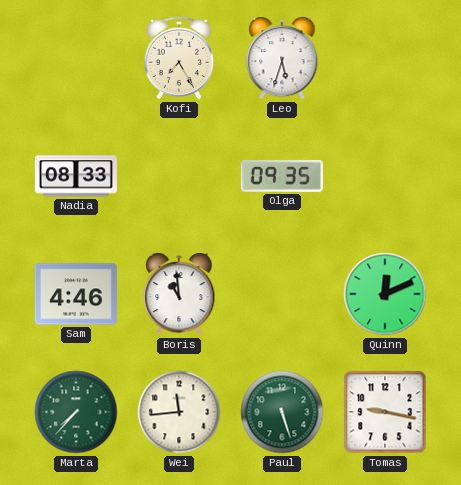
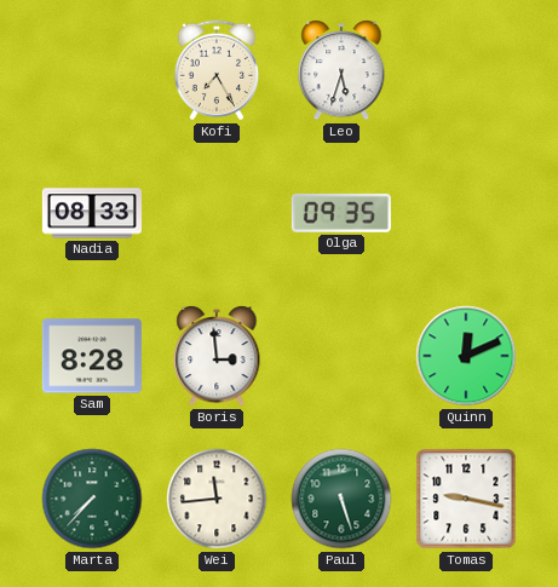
Sam: 4:46 -> 8:28
Boris: 10:59 -> 2:59
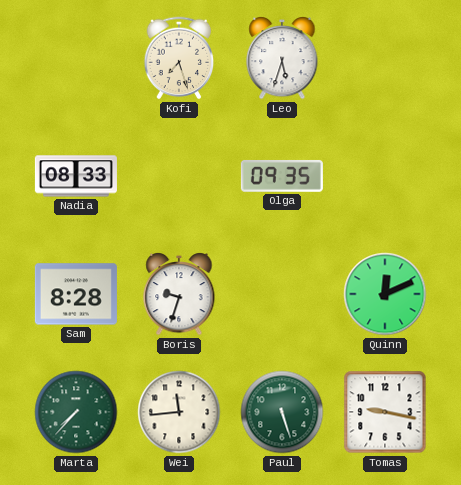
Kofi: 7:25 -> 7:27
Boris: 2:59 -> 9:33
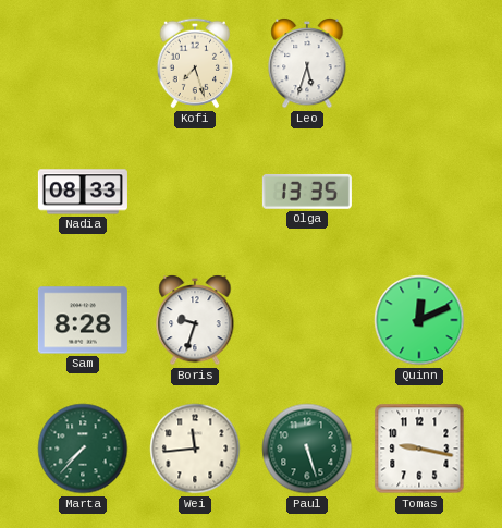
Olga: 09:35 -> 13:35
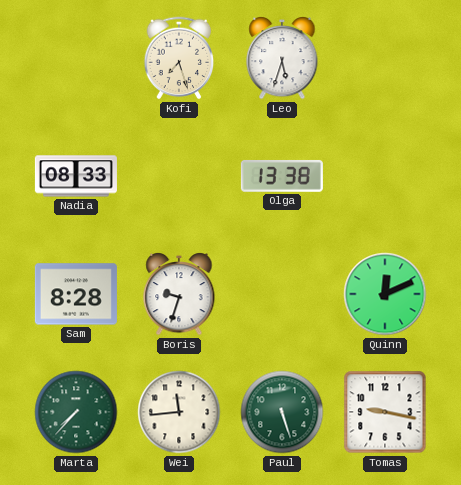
Olga: 13:35 -> 13:38
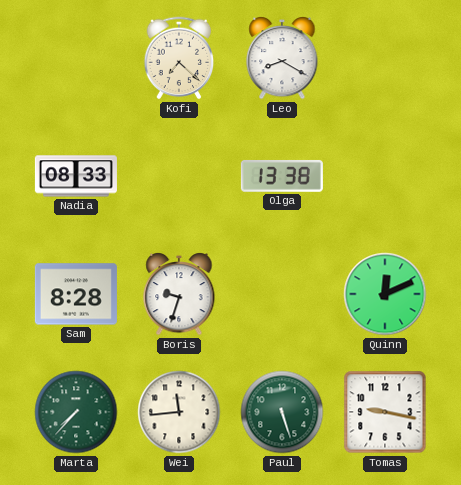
Kofi: 7:27 -> 7:22
Leo: 5:33 -> 8:20
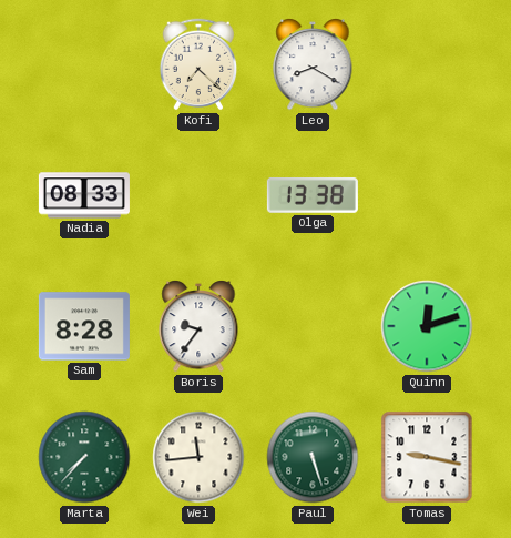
Boris: 9:33 -> 9:36
Quinn: 12:11 -> 12:12
